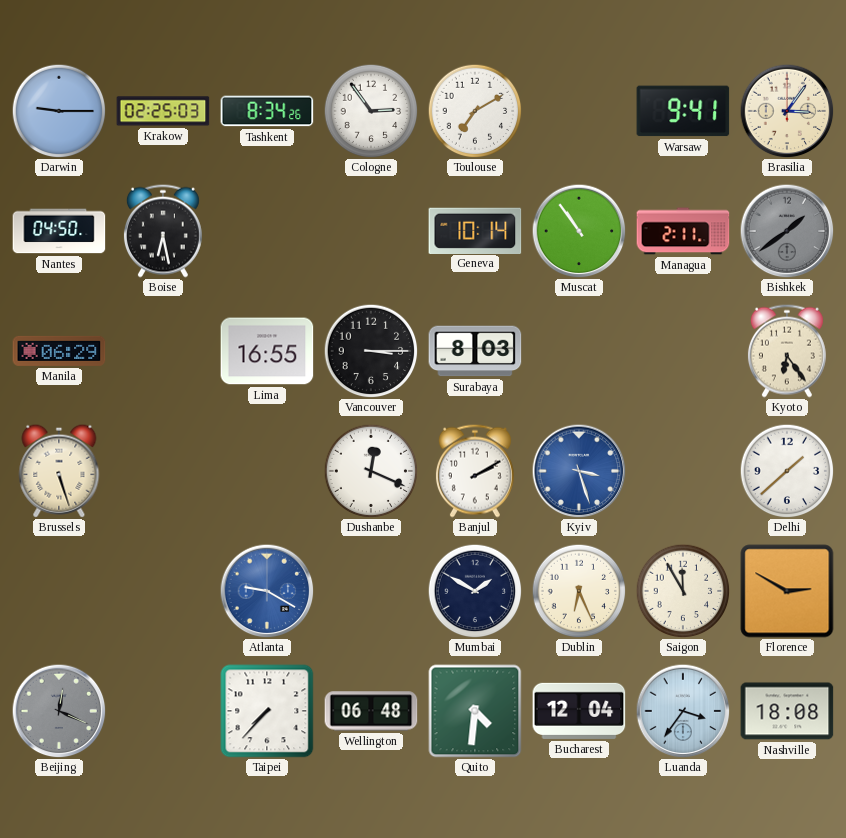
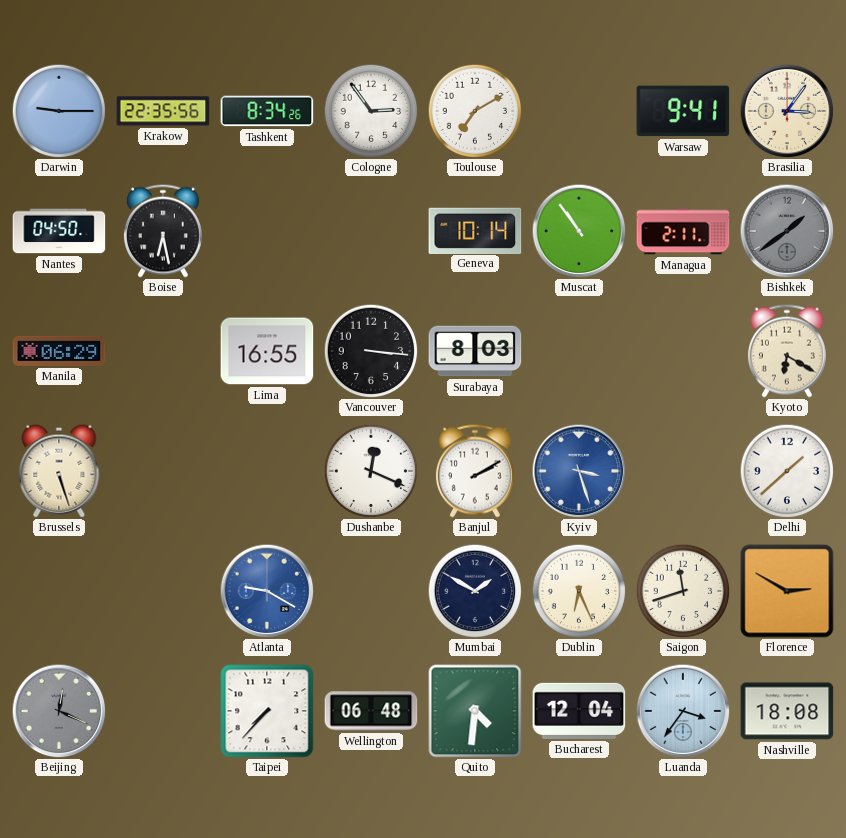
Krakow: 02:25 -> 22:35
Vancouver: 3:15 -> 3:16
Kyoto: 6:24 -> 6:20
Saigon: 11:55 -> 11:42
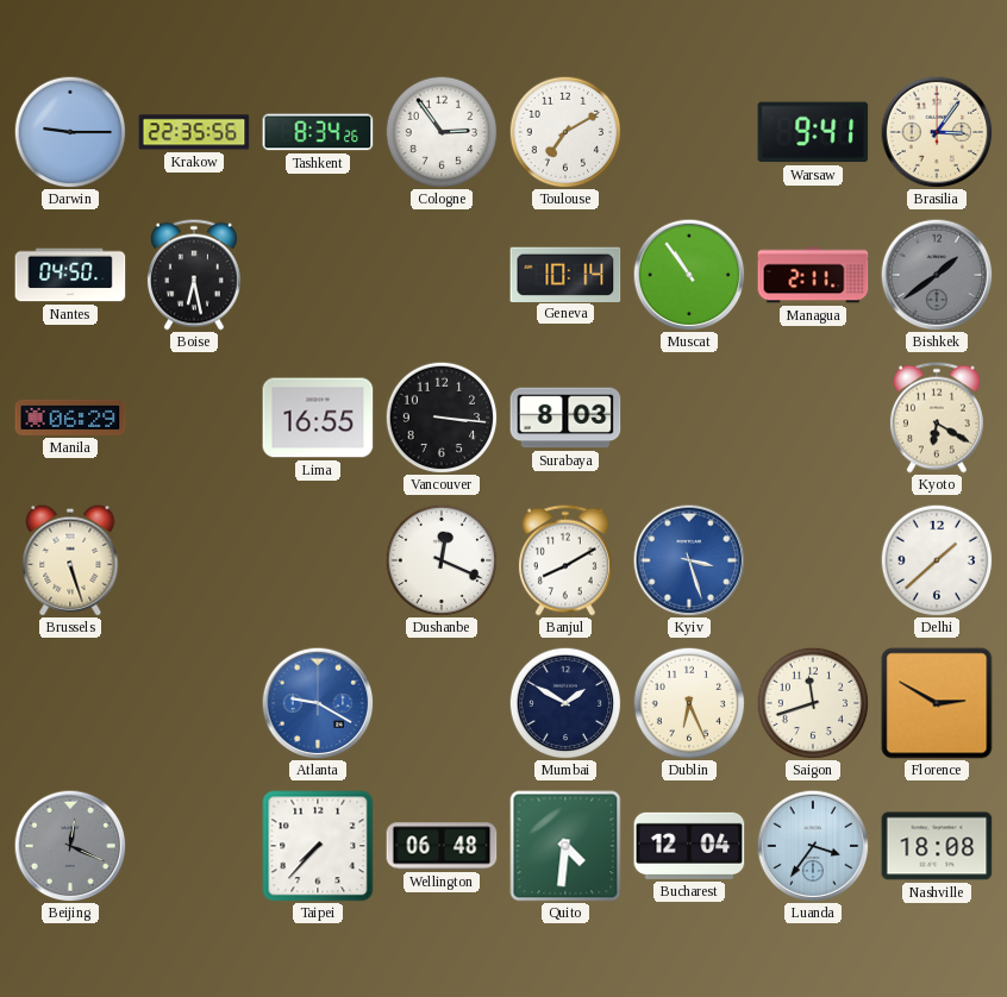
Banjul: 2:10 -> 8:10
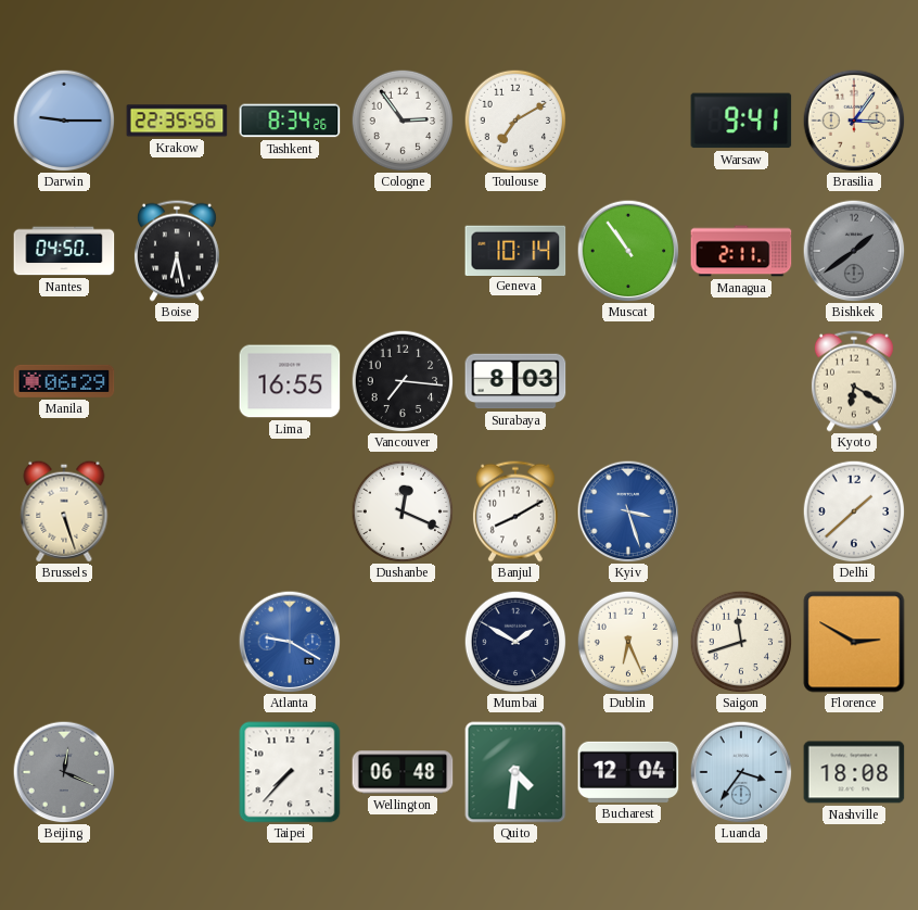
Vancouver: 3:16 -> 7:16
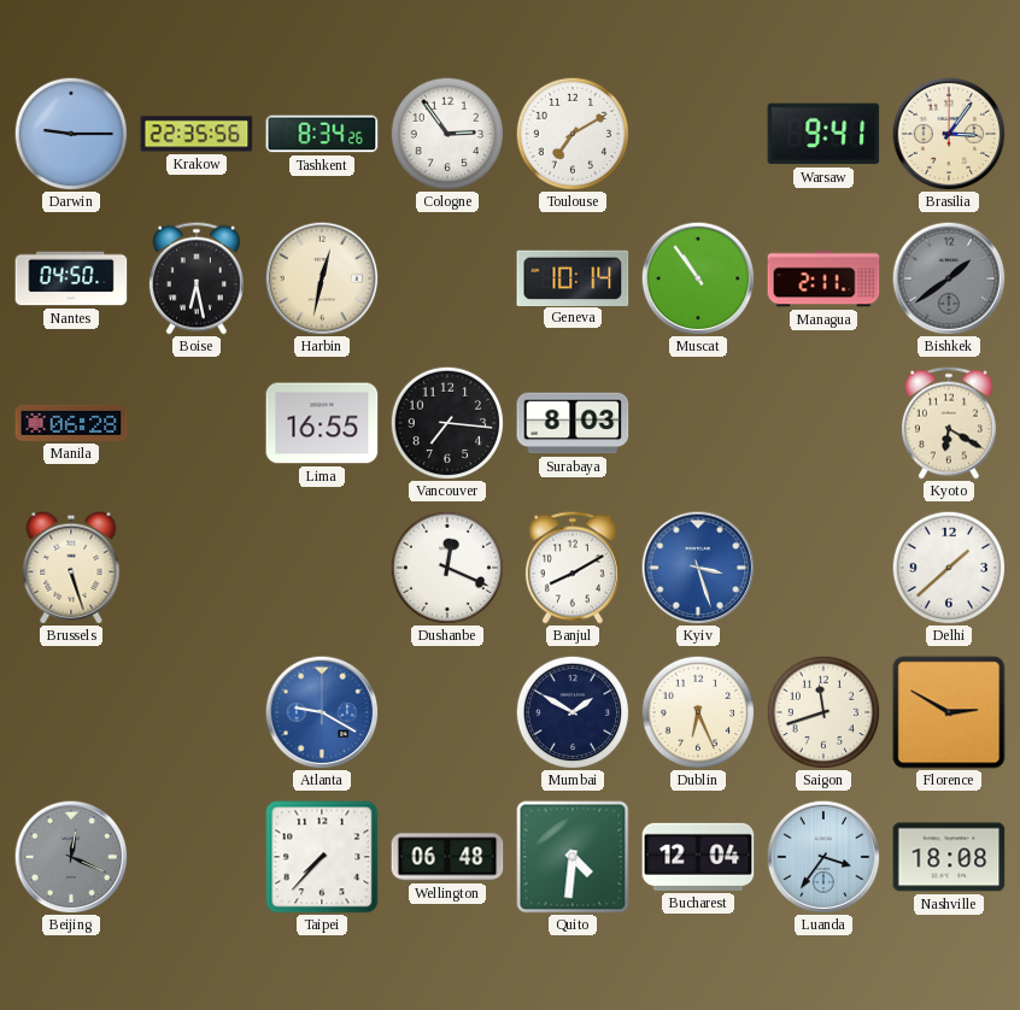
Harbin: none -> 12:32
Manila: 06:29 -> 06:28
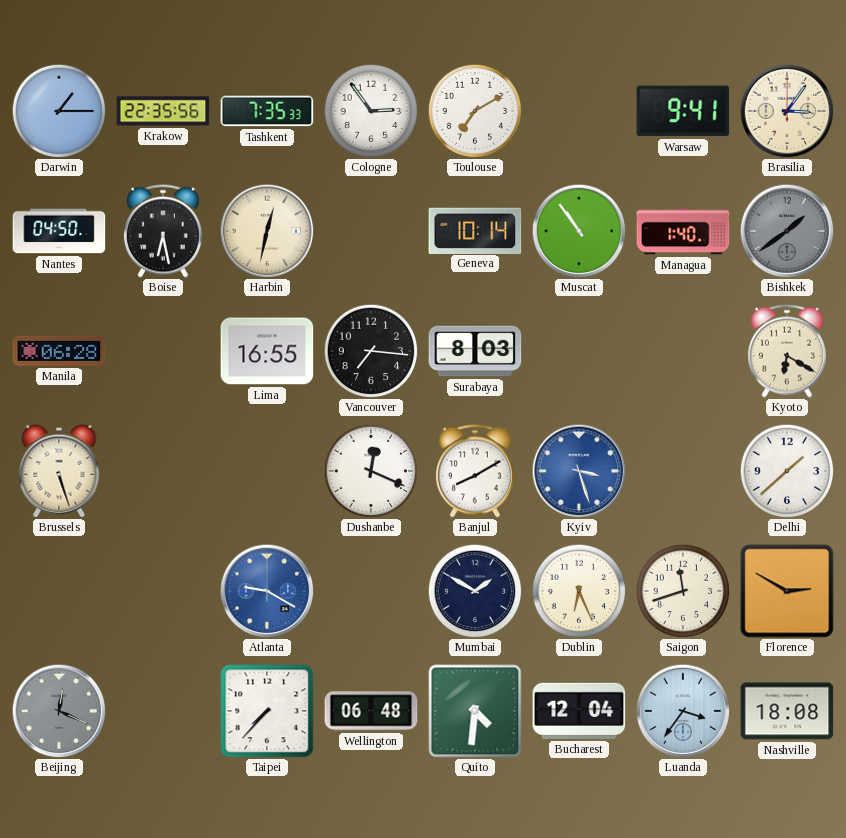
Darwin: 9:15 -> 1:15
Tashkent: 8:34 -> 7:35
Managua: 2:11 -> 1:40
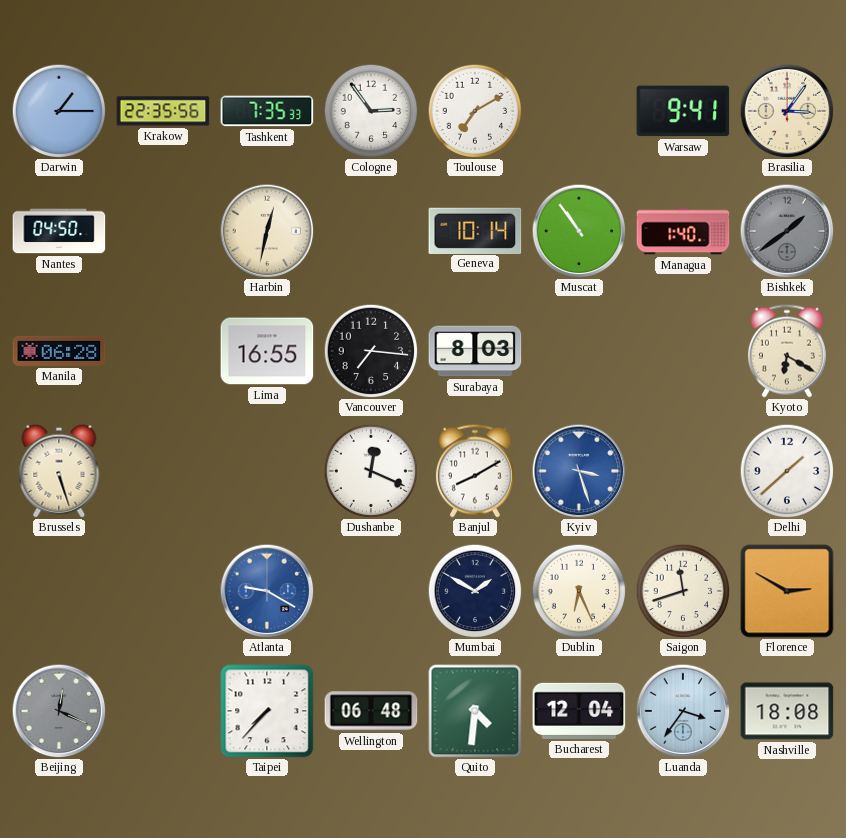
Boise: 6:28 -> none
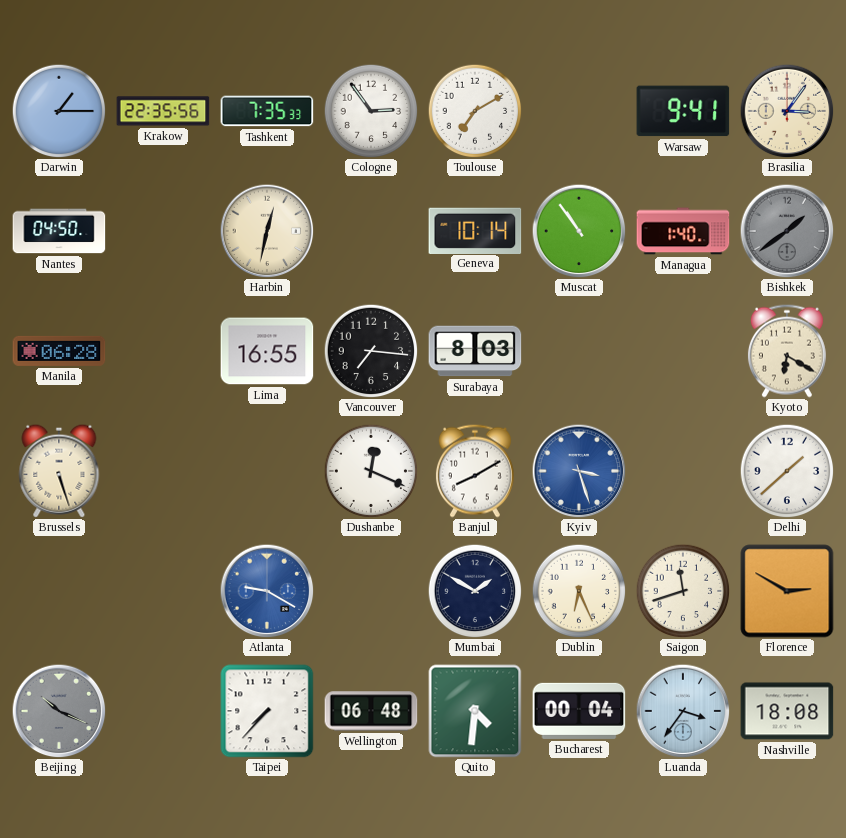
Beijing: 12:19 -> 10:19
Bucharest: 12:04 -> 00:04
